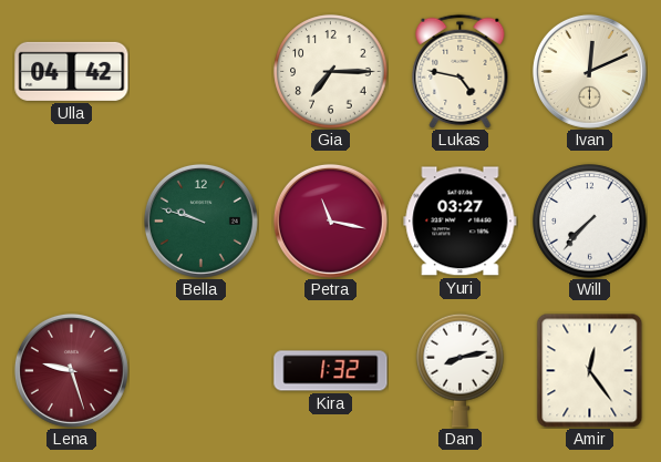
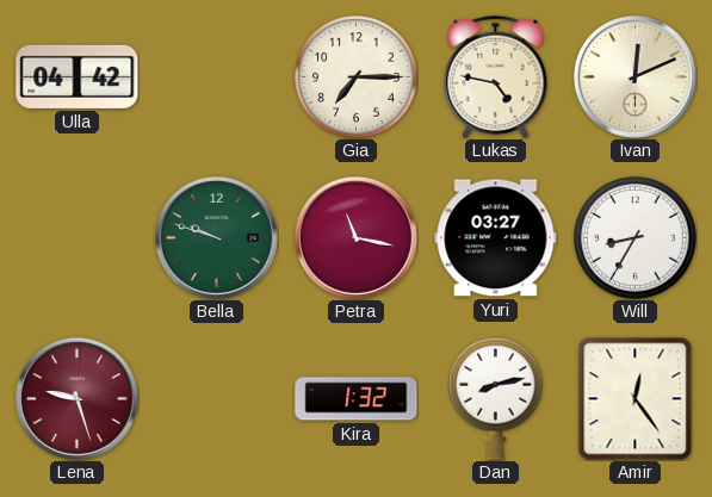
Will: 7:37 -> 8:35
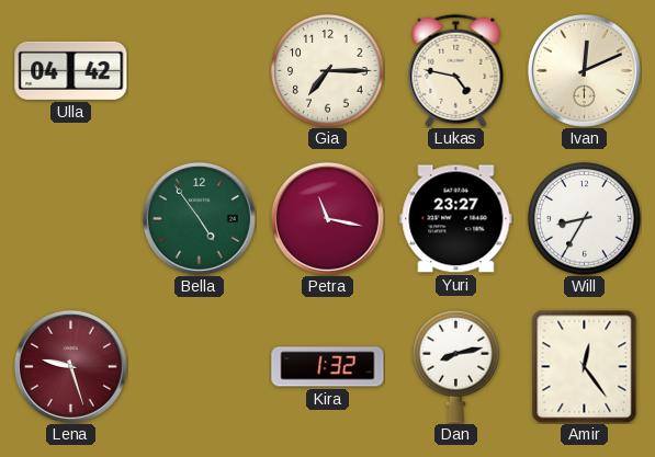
Bella: 9:48 -> 4:54
Yuri: 03:27 -> 23:27
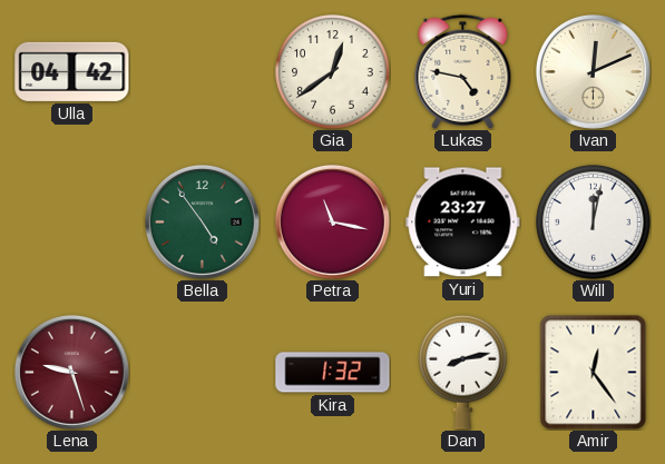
Gia: 7:15 -> 12:39
Will: 8:35 -> 12:02
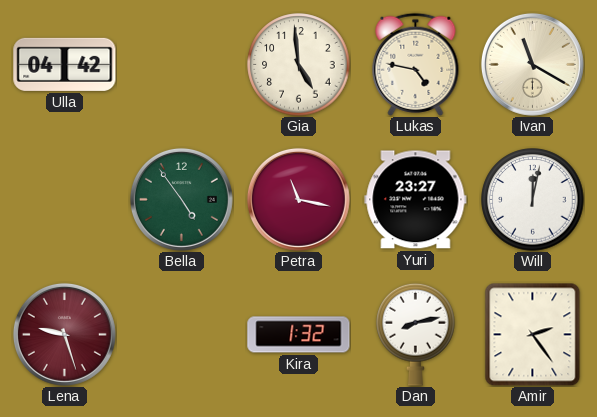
Gia: 12:39 -> 4:59
Ivan: 12:11 -> 11:20
Amir: 12:24 -> 2:24
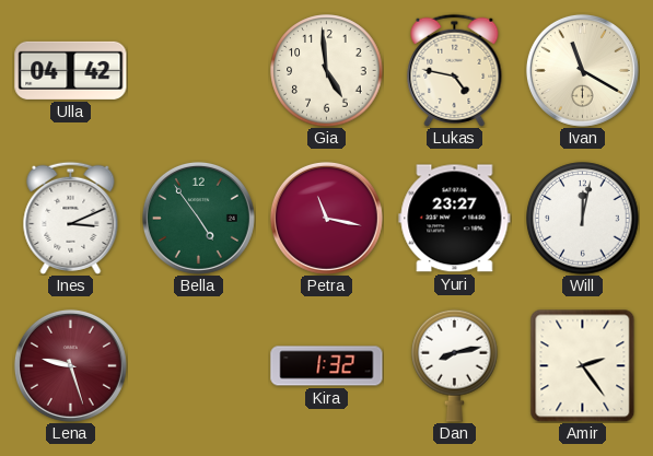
Ines: none -> 3:11
